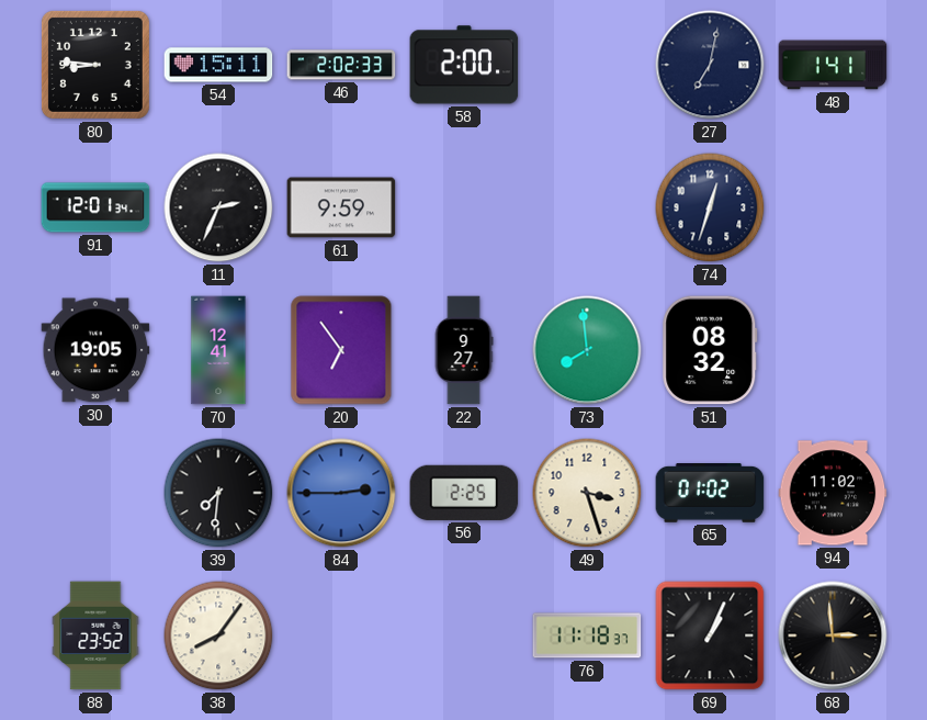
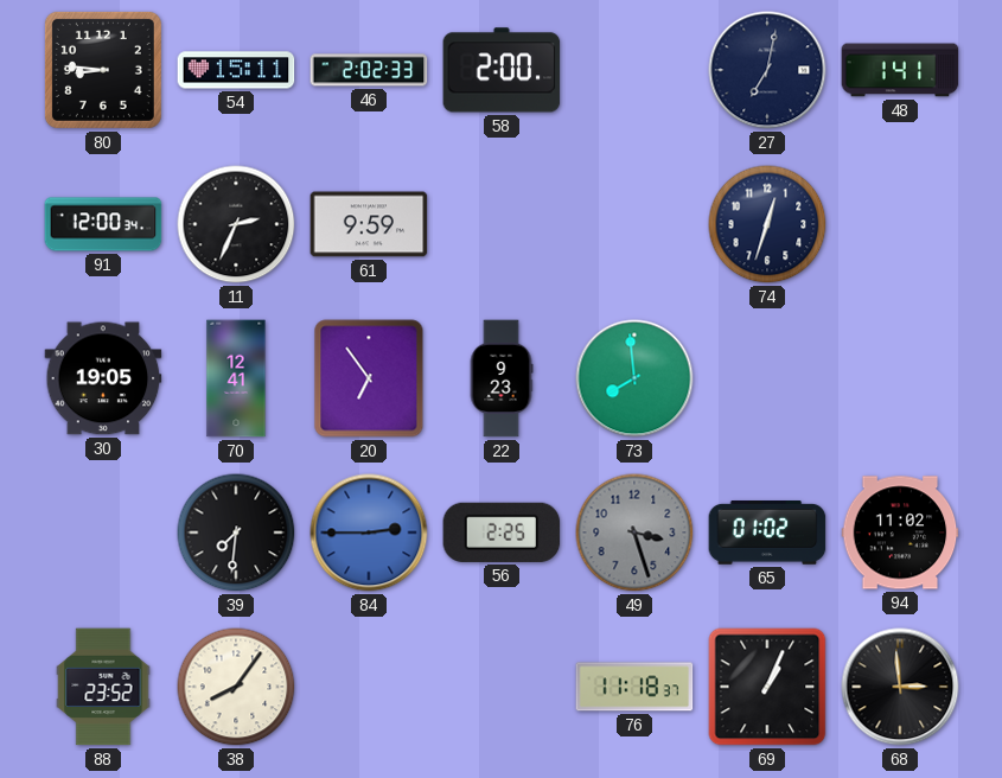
91: 12:01 -> 12:00
22: 9:27 -> 9:23
51: 08:32 -> none
49 dial: cream -> grey
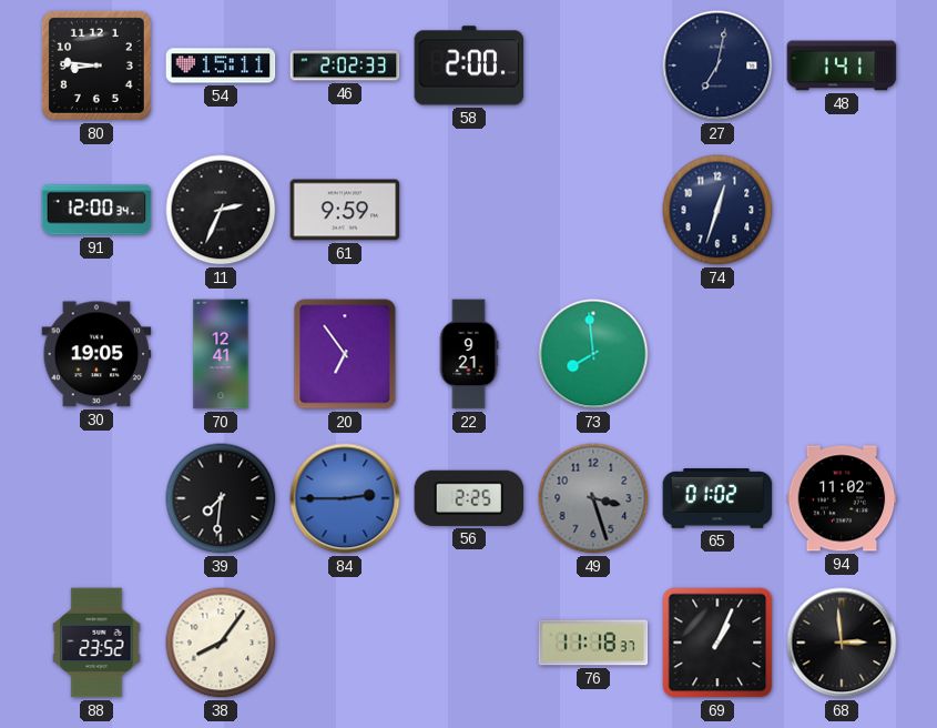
22: 9:23 -> 9:21
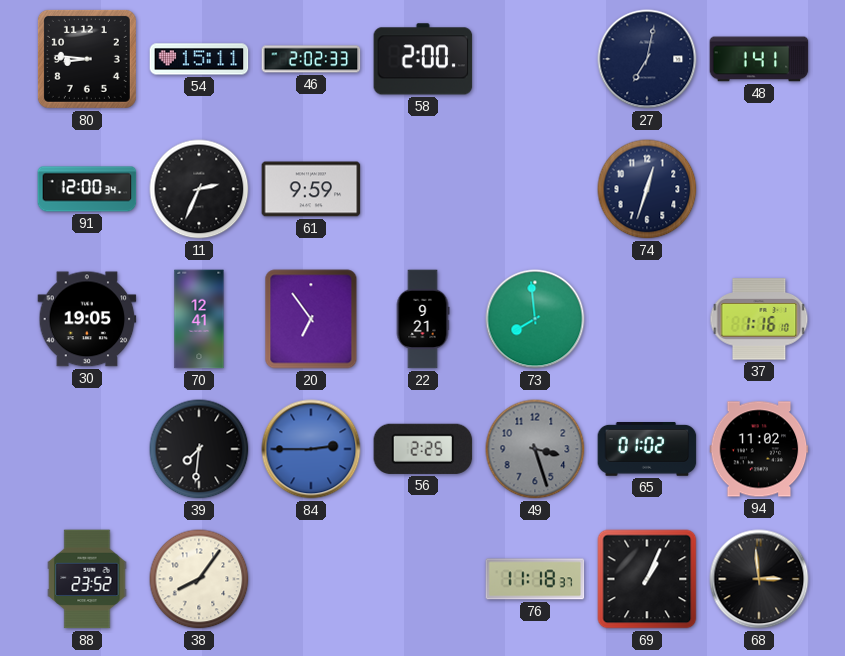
37: none -> 1:16
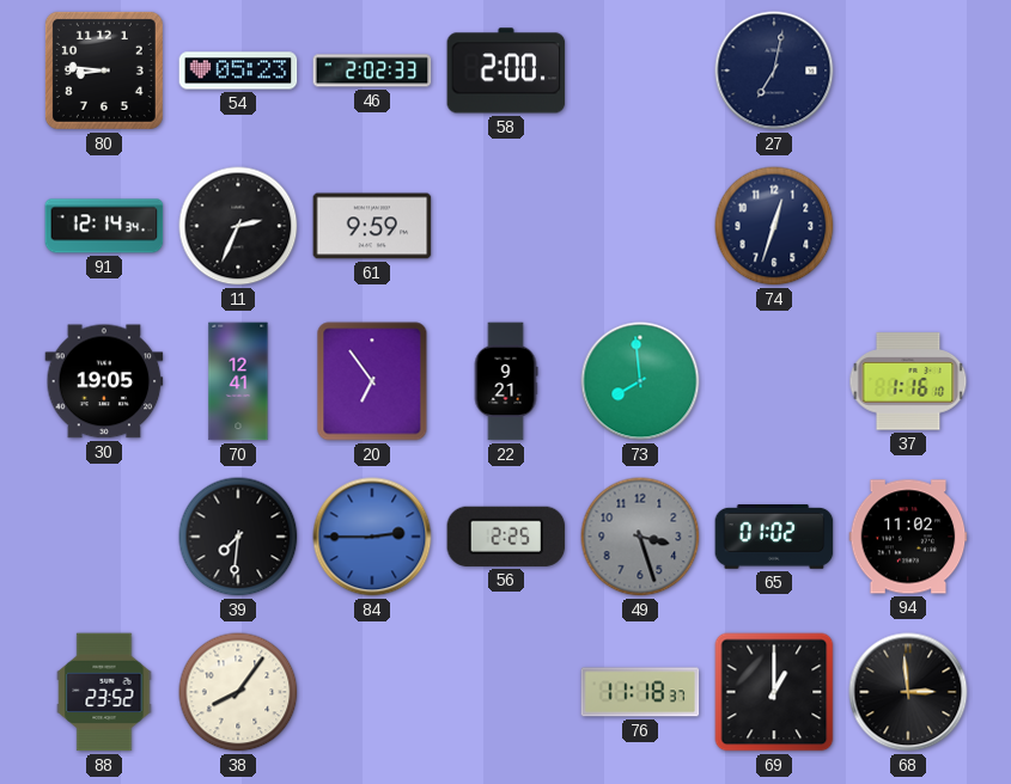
54: 15:11 -> 05:23
48: 1:41 -> none
91: 12:00 -> 12:14
69: 1:04 -> 1:00
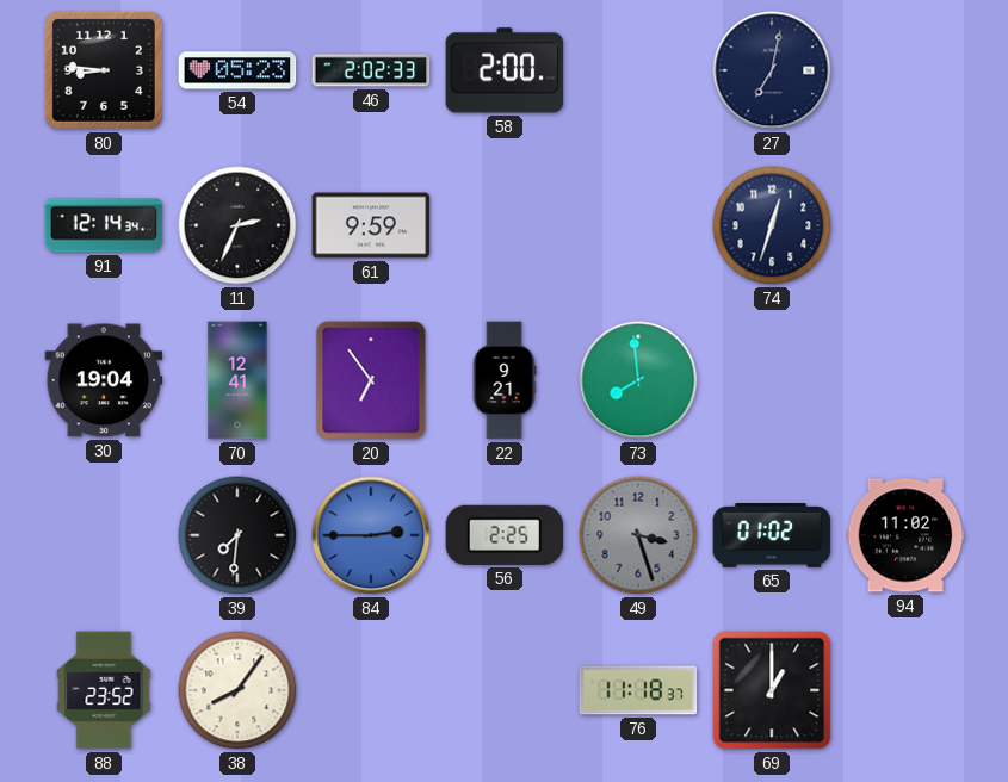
30: 19:05 -> 19:04
37: 1:16 -> none
68: 2:59 -> none
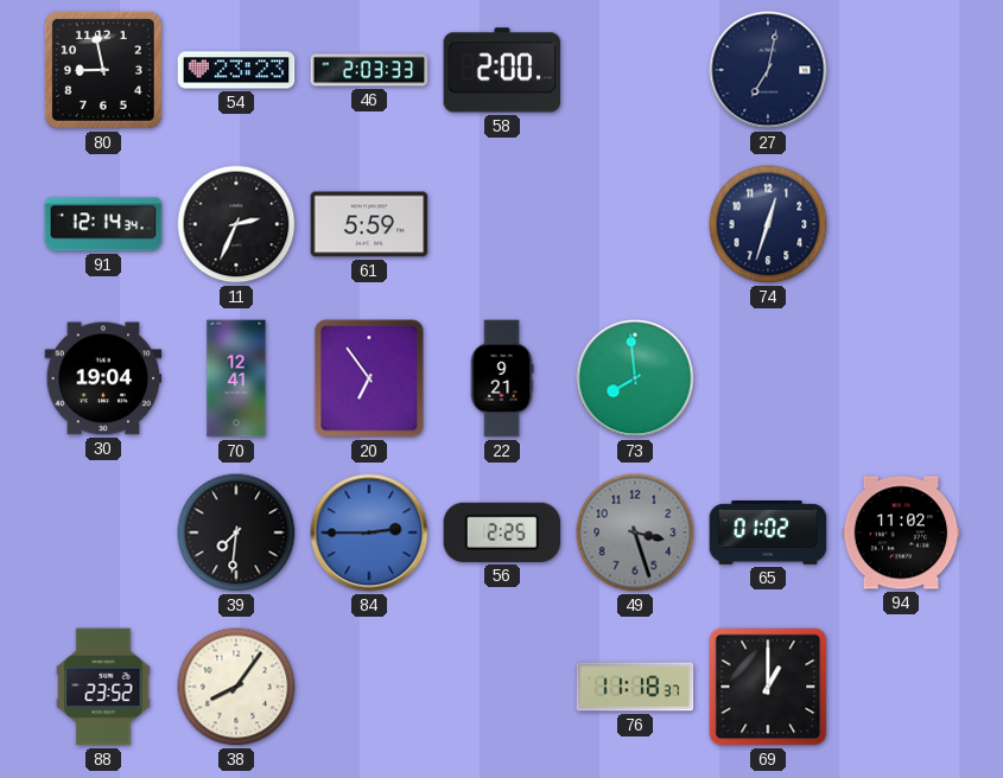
80: 8:46 -> 8:58
54: 05:23 -> 23:23
46: 2:02 -> 2:03
61: 9:59 -> 5:59
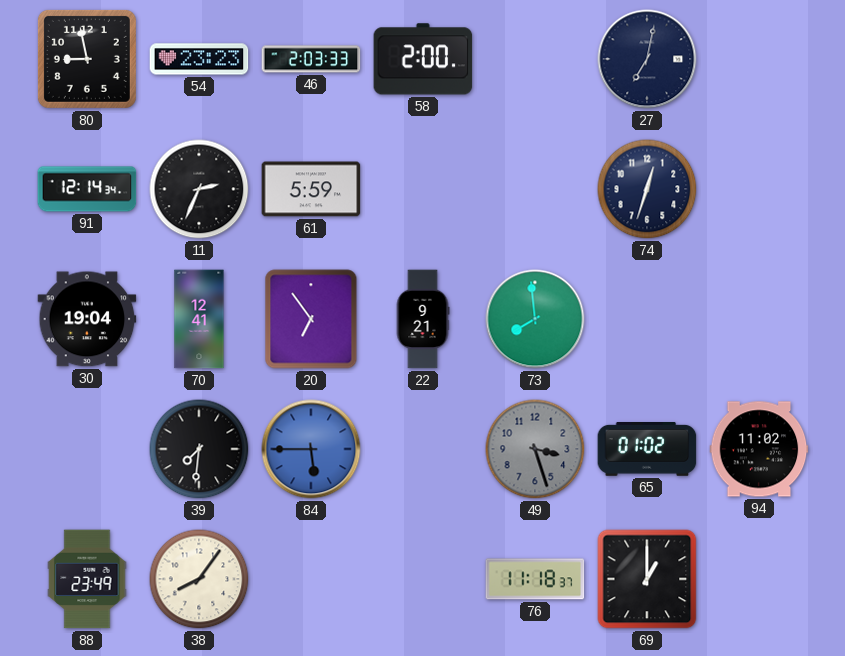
84: 2:45 -> 5:45
56: 2:25 -> none
88: 23:52 -> 23:49
